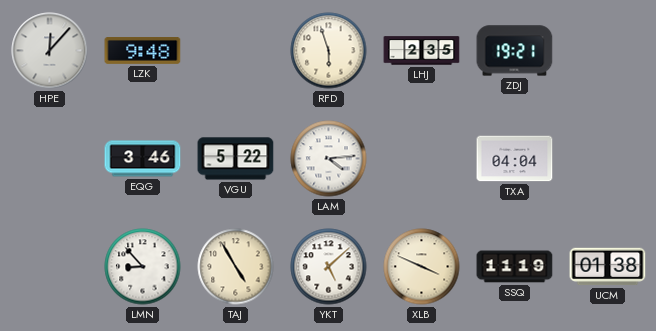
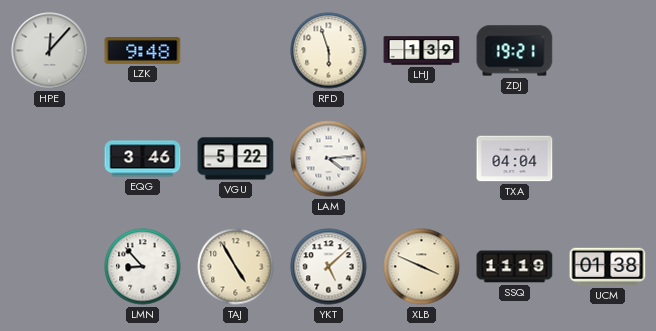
LHJ: 2:35 -> 1:39
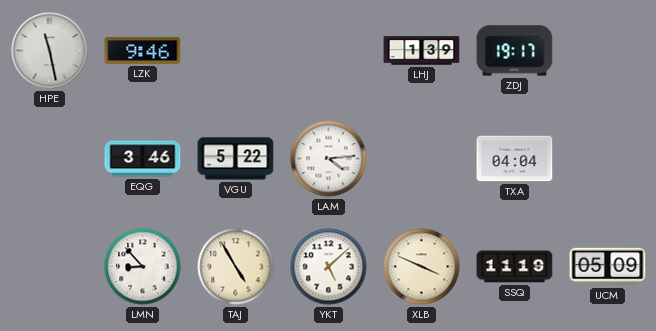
HPE: 12:07 -> 11:28
LZK: 9:48 -> 9:46
RFD: 5:57 -> none
ZDJ: 19:21 -> 19:17
UCM: 01:38 -> 05:09
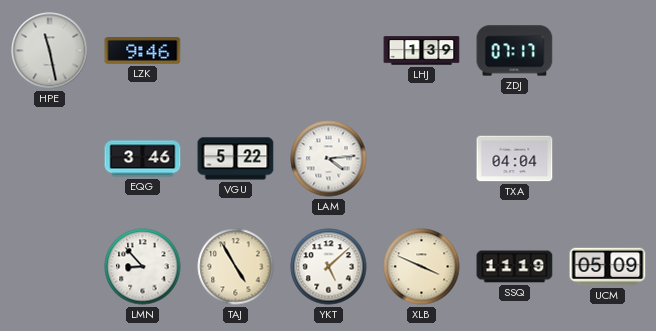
ZDJ: 19:17 -> 07:17
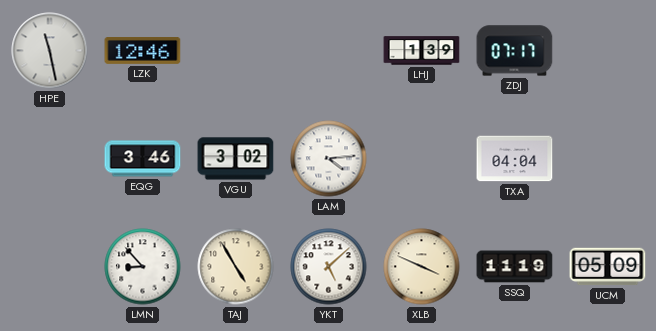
LZK: 9:46 -> 12:46
VGU: 5:22 -> 3:02
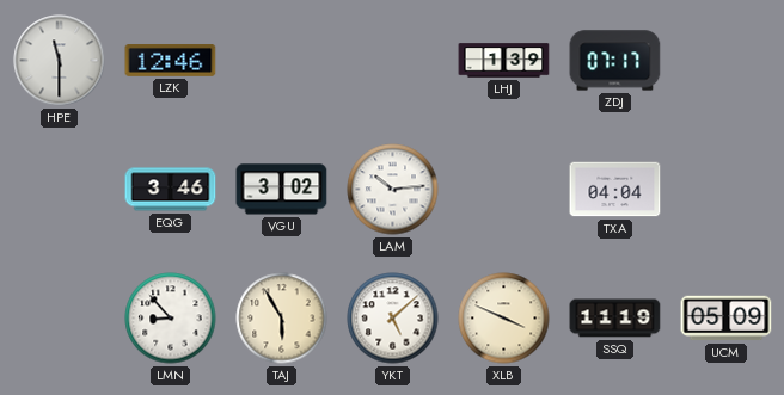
HPE: 11:28 -> 11:30
LAM: 4:14 -> 10:14
TAJ: 4:55 -> 5:55
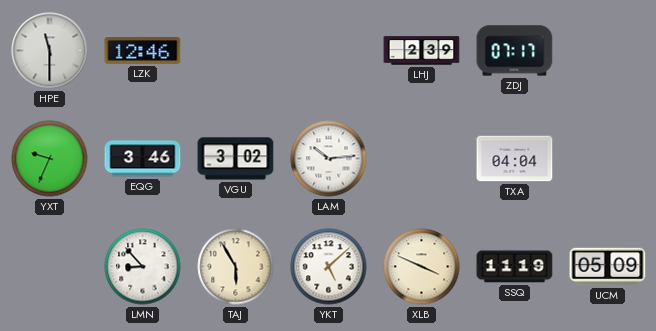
LHJ: 1:39 -> 2:39
YXT: none -> 9:34
